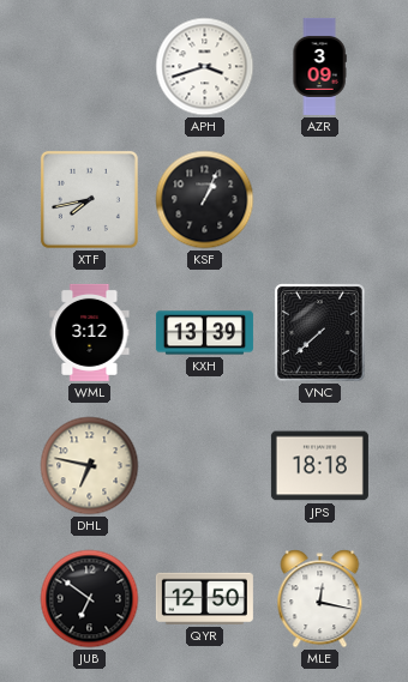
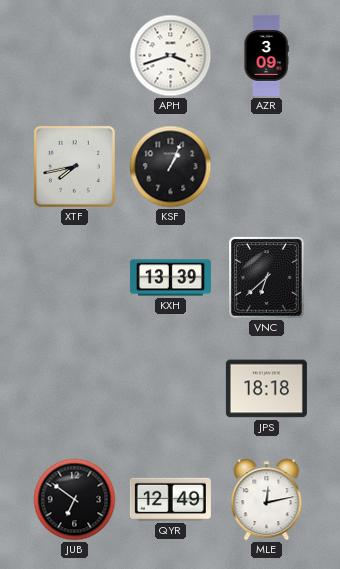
WML: 3:12 -> none
VNC: 7:38 -> 6:38
DHL: 6:47 -> none
QYR: 12:50 -> 12:49
MLE: 12:17 -> 12:13
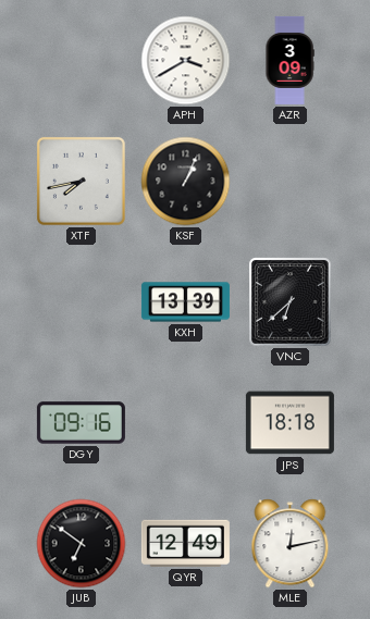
APH: 3:42 -> 3:40
DGY: none -> 09:16
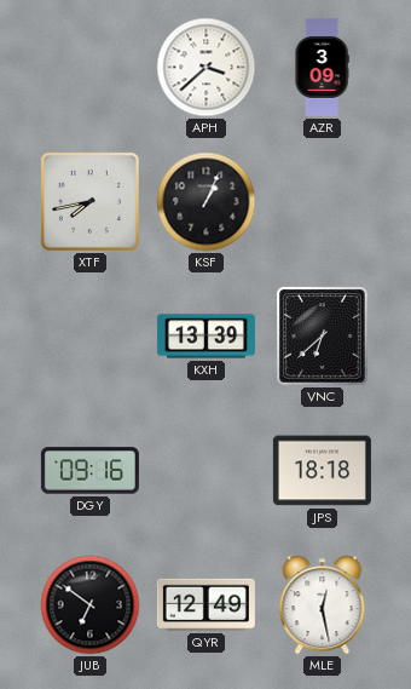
APH: 3:40 -> 3:38
MLE: 12:13 -> 12:28
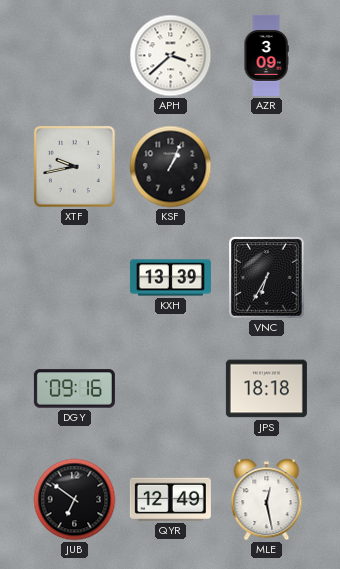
XTF: 7:43 -> 9:43
VNC: 6:38 -> 6:35
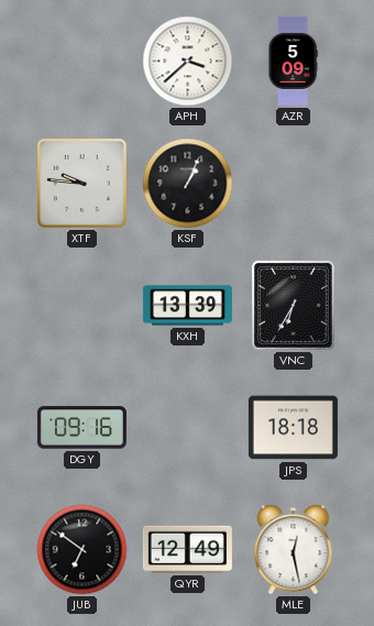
AZR: 3:09 -> 5:09
XTF: 9:43 -> 9:46
